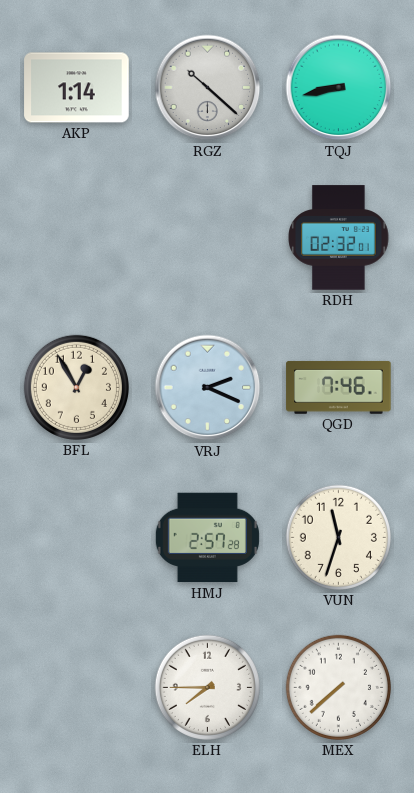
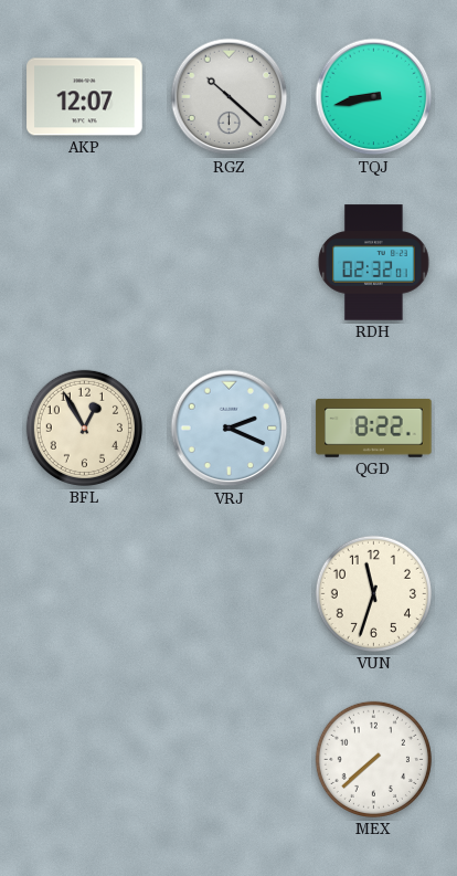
AKP: 1:14 -> 12:07
QGD: 7:46 -> 8:22
HMJ: 2:57 -> none
ELH: 7:45 -> none
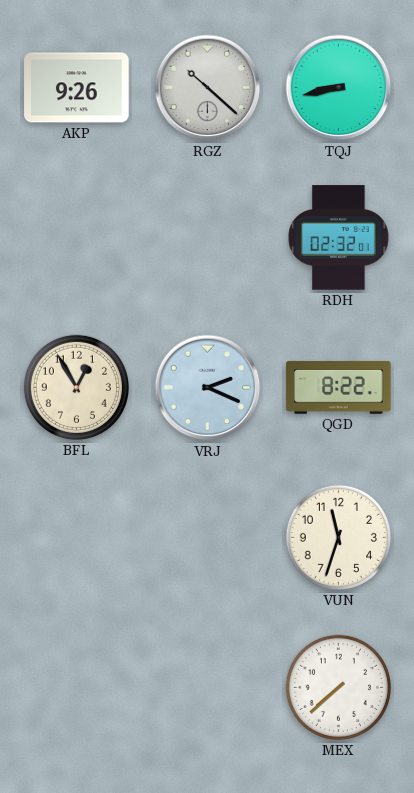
AKP: 12:07 -> 9:26
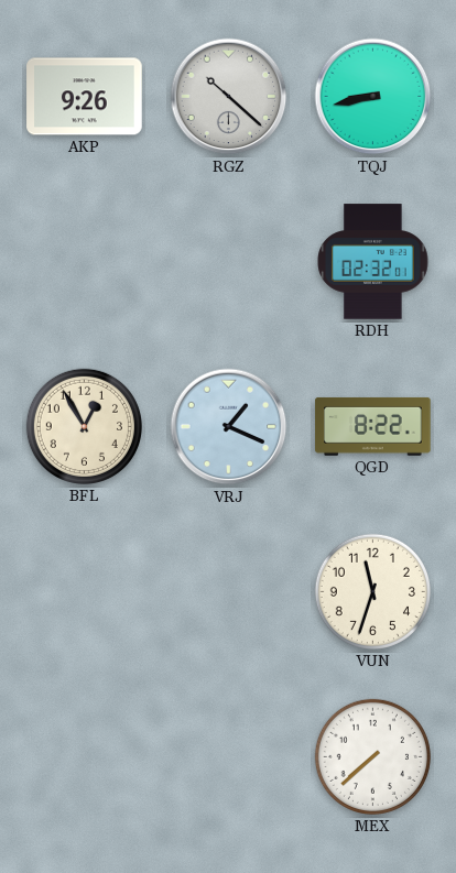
VRJ: 2:19 -> 1:19
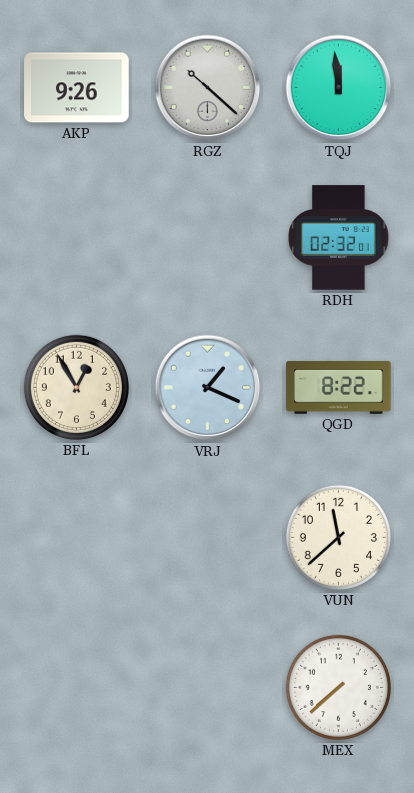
TQJ: 8:43 -> 11:59
VUN: 11:33 -> 11:38
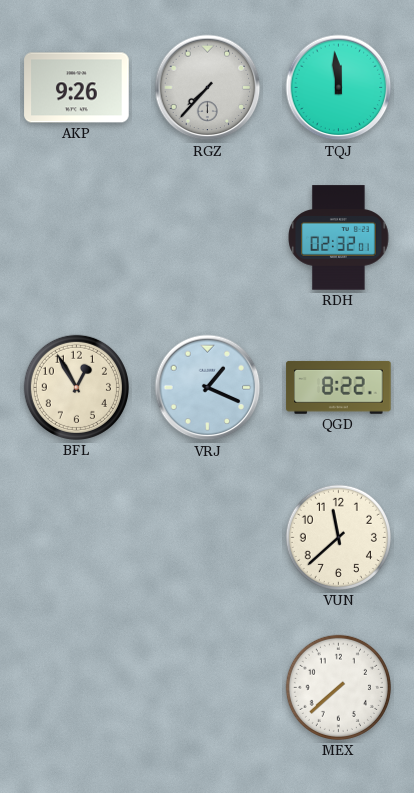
RGZ: 10:22 -> 7:37
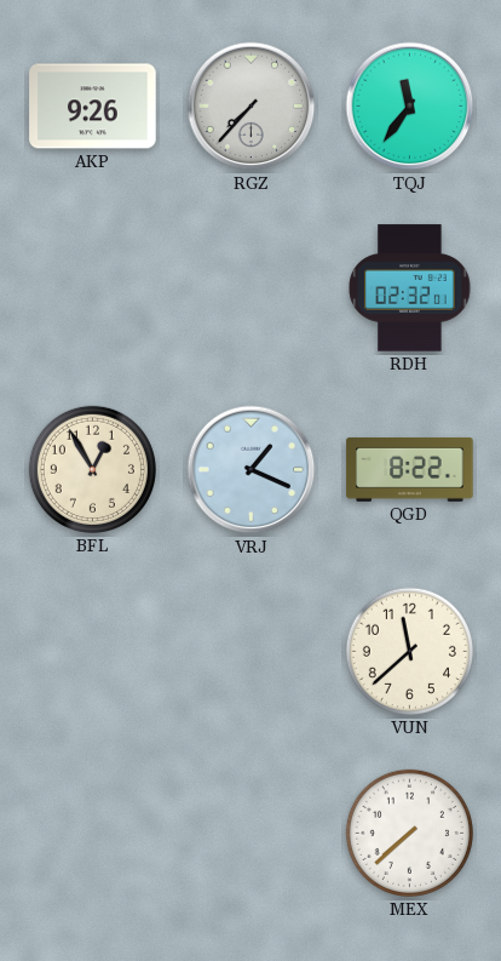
TQJ: 11:59 -> 11:36
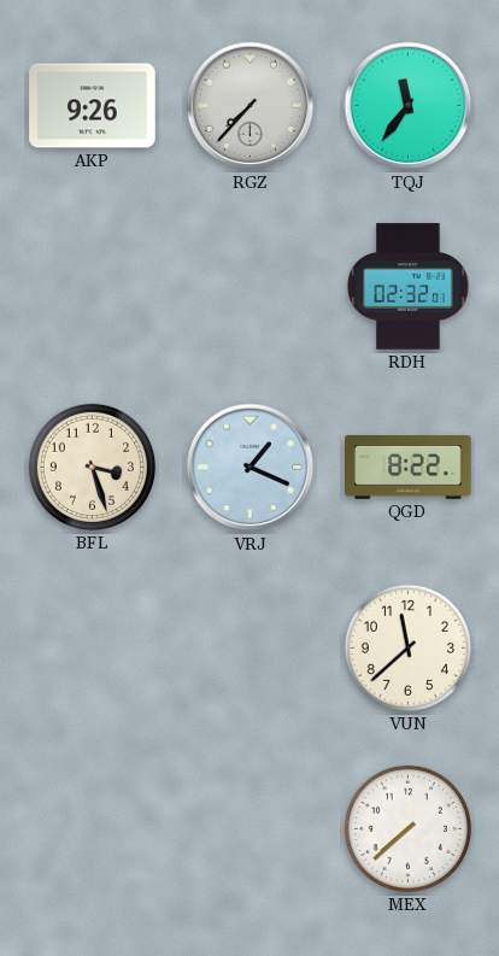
BFL: 12:55 -> 3:27
